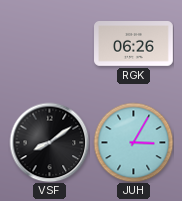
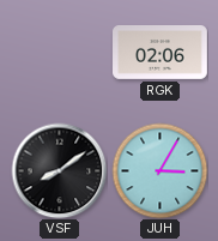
RGK: 06:26 -> 02:06
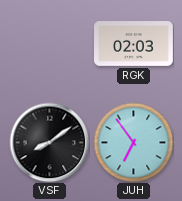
RGK: 02:06 -> 02:03
JUH: 3:05 -> 6:54
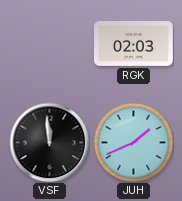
VSF: 8:09 -> 11:59
JUH: 6:54 -> 1:41
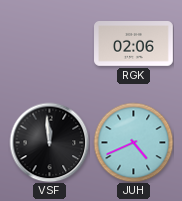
RGK: 02:03 -> 02:06
JUH: 1:41 -> 4:41
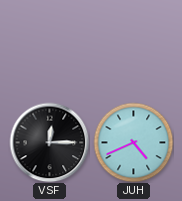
RGK: 02:06 -> none
VSF: 11:59 -> 12:15
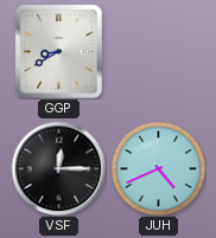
GGP: none -> 8:40
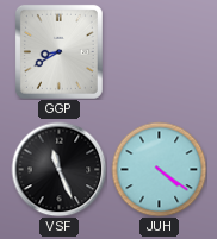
VSF: 12:15 -> 11:26
JUH: 4:41 -> 4:21
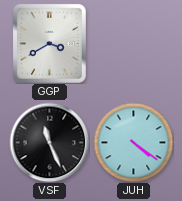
GGP: 8:40 -> 3:40
